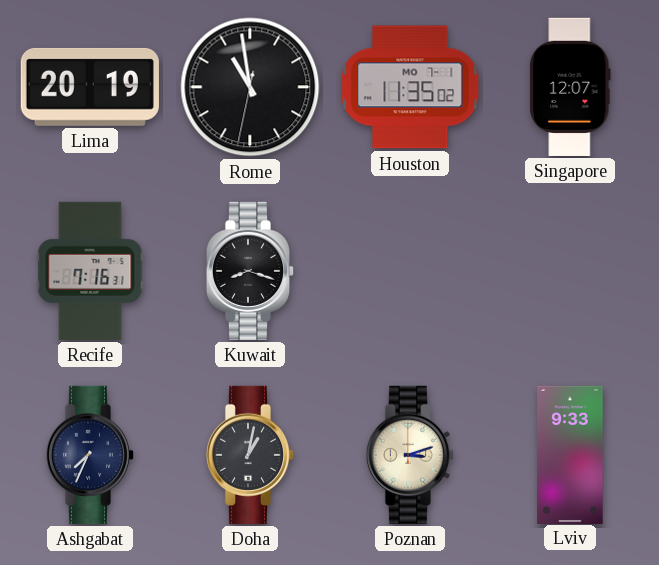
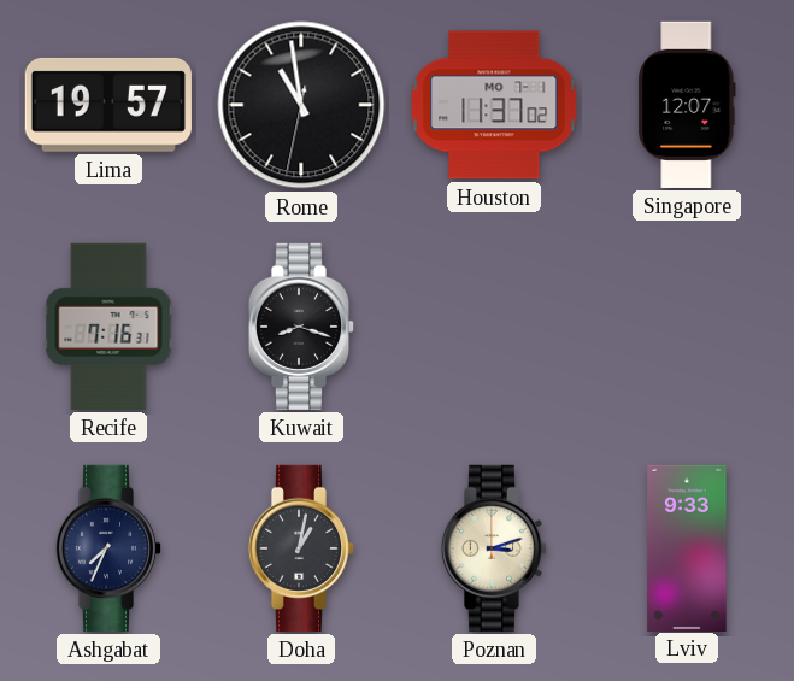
Lima: 20:19 -> 19:57
Houston: 11:35 -> 11:37
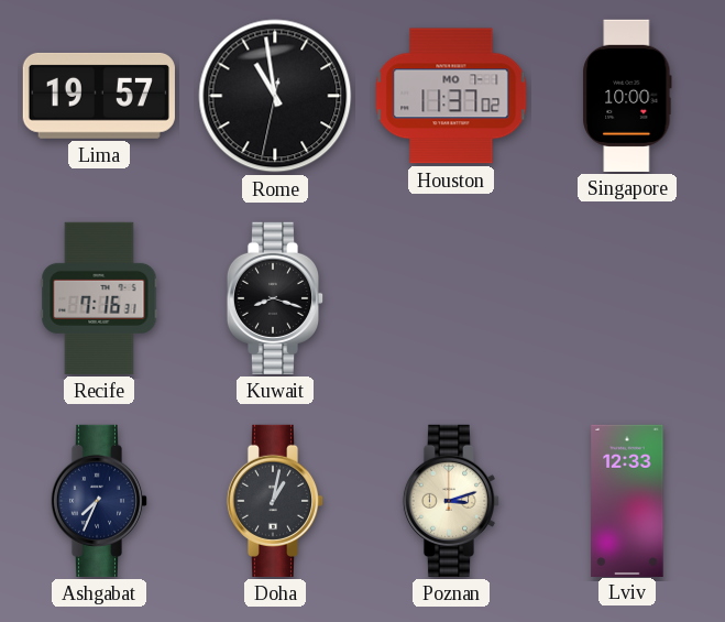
Singapore: 12:07 -> 10:00
Lviv: 9:33 -> 12:33
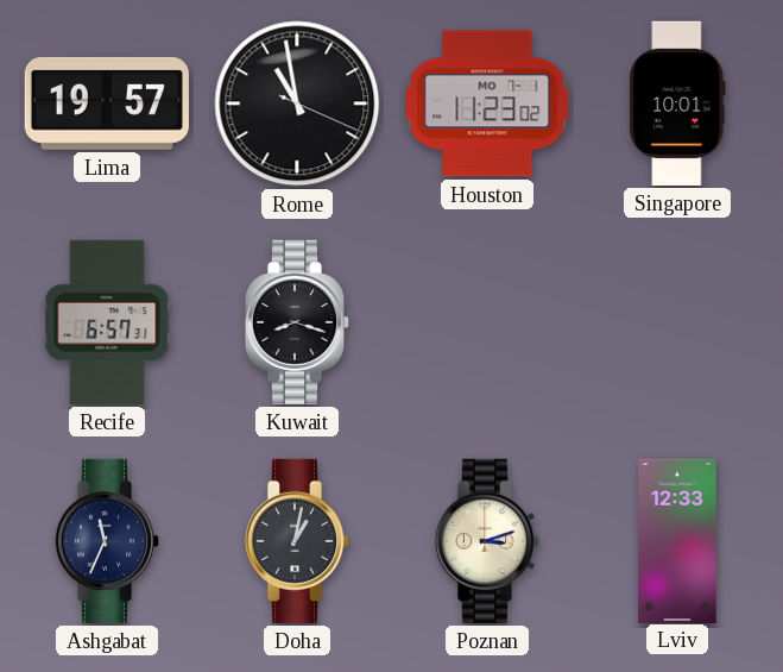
Rome: 10:58:32 -> 10:58:19
Houston: 11:37 -> 11:23
Singapore: 10:00 -> 10:01
Recife: 7:16 -> 6:57
Ashgabat: 7:34 -> 11:34
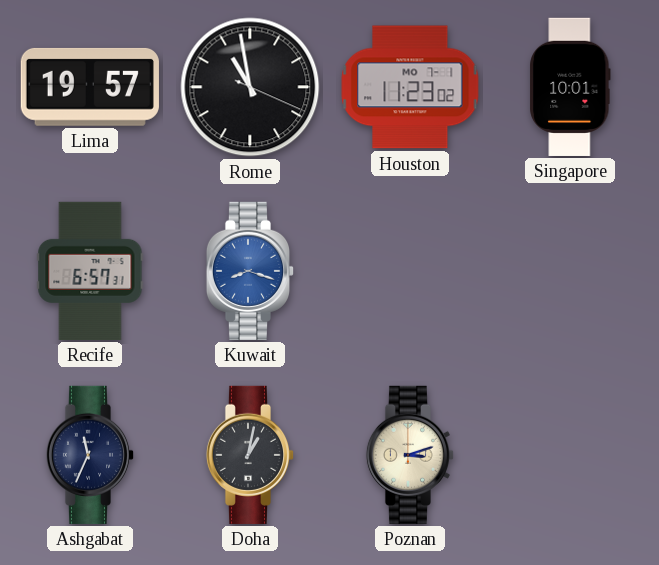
Kuwait dial: black -> blue
Lviv: 12:33 -> none
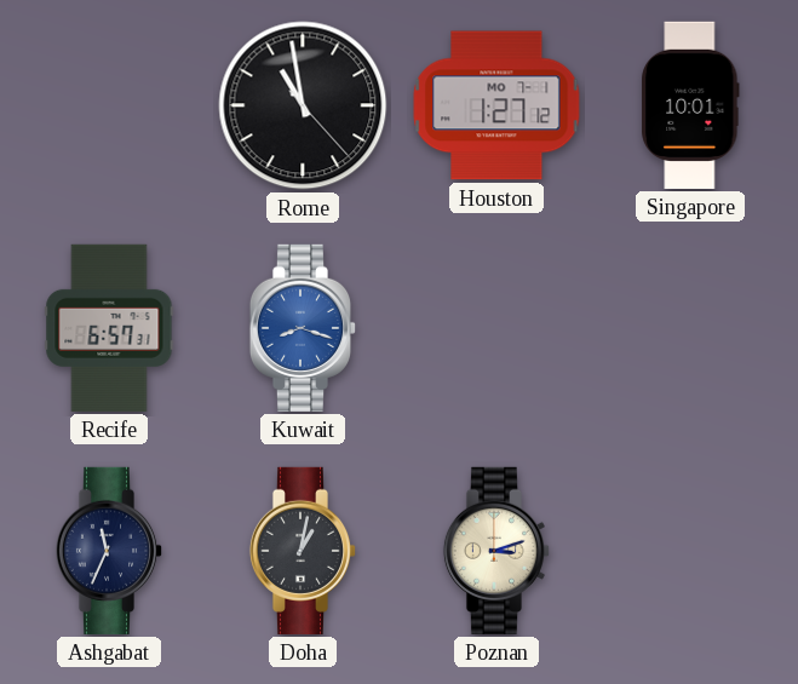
Lima: 19:57 -> none
Rome: 10:58:19 -> 10:58:23
Houston: 11:23 -> 1:27
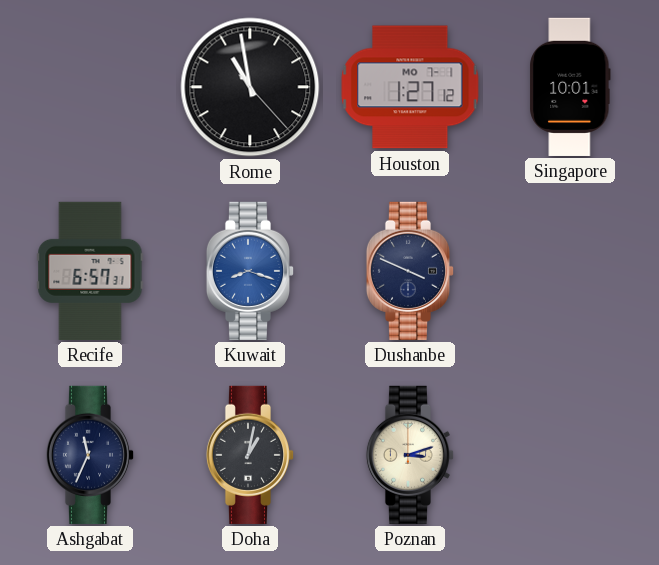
Dushanbe: none -> 3:49
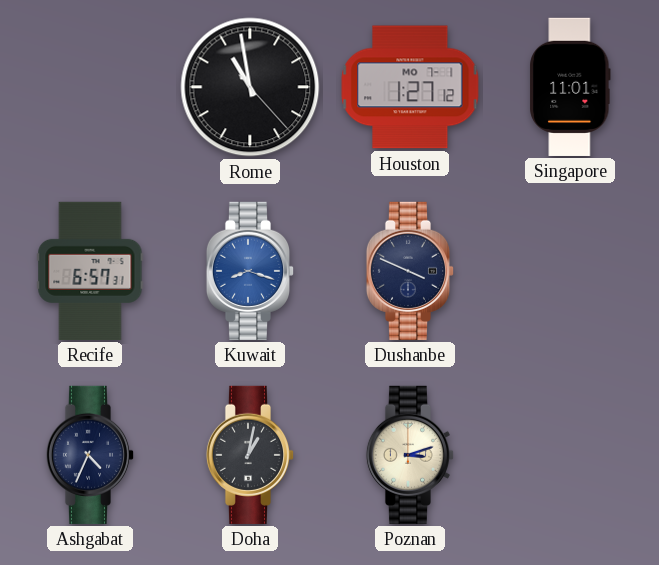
Singapore: 10:01 -> 11:01
Ashgabat: 11:34 -> 4:34
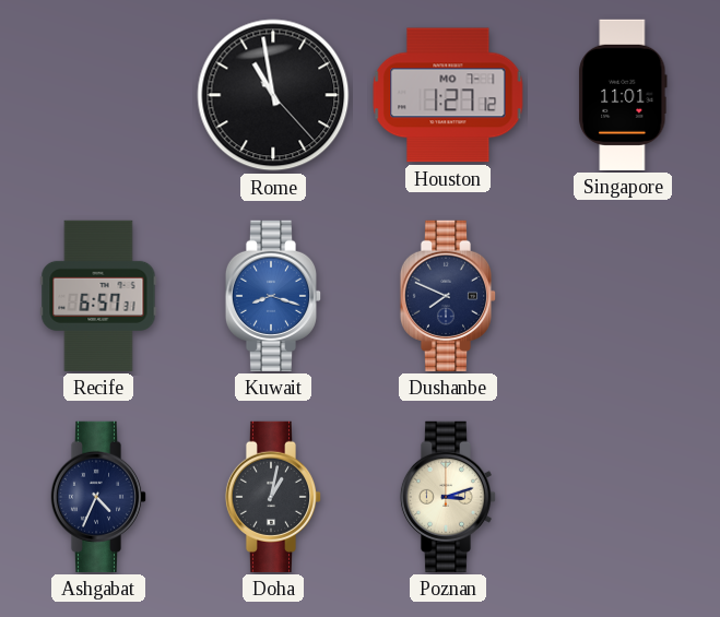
Dushanbe: 3:49 -> 7:49
